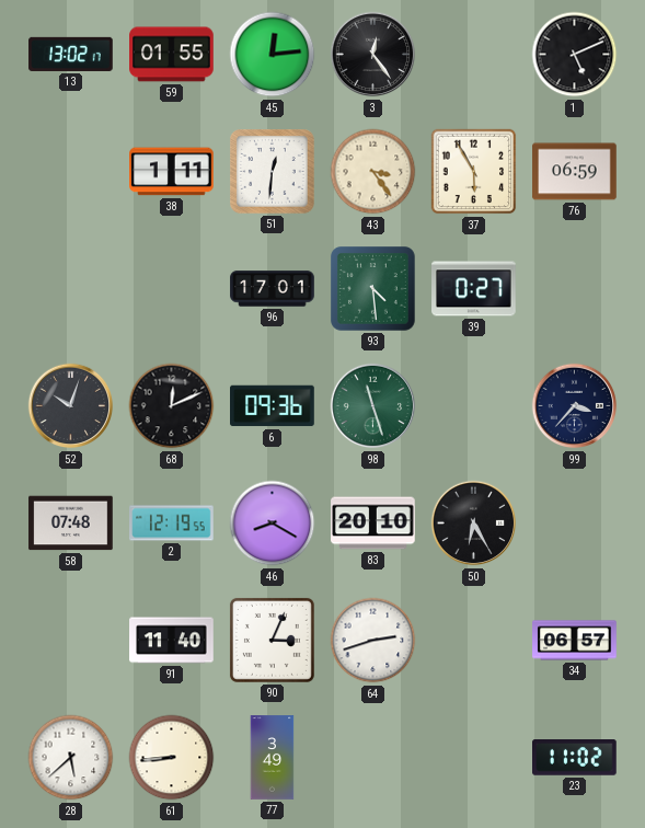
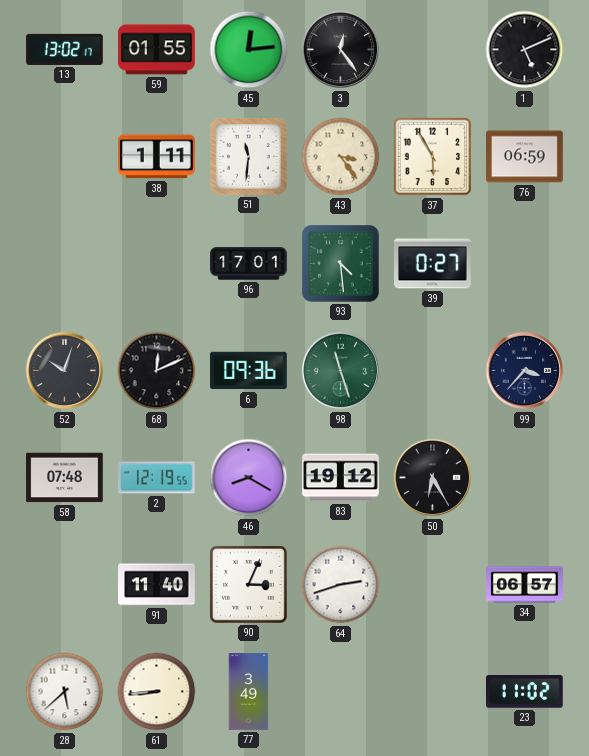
51: 12:31 -> 11:31
83: 20:10 -> 19:12
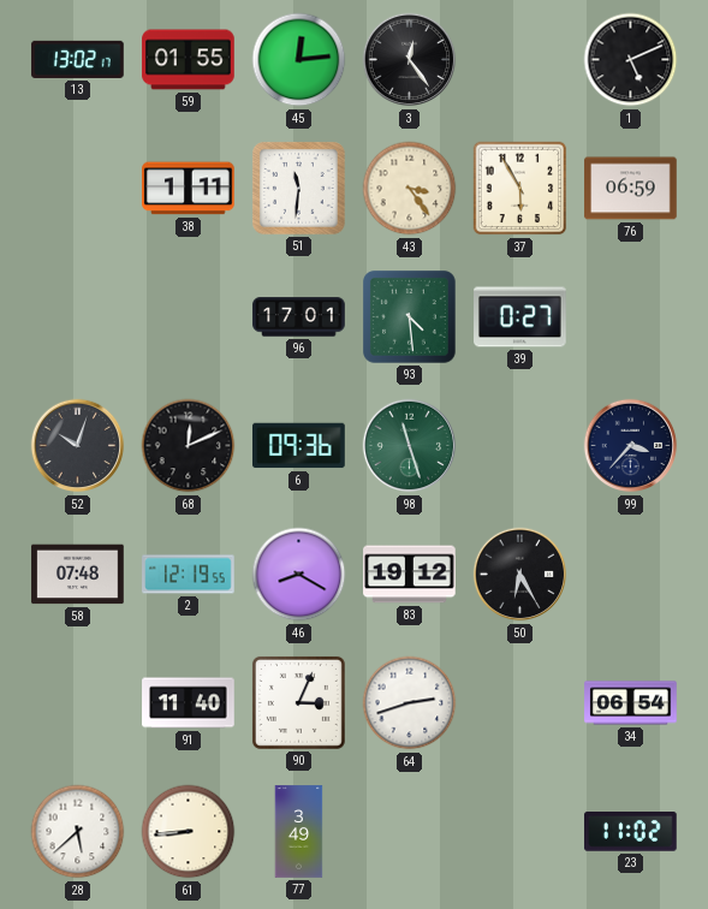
34: 06:57 -> 06:54
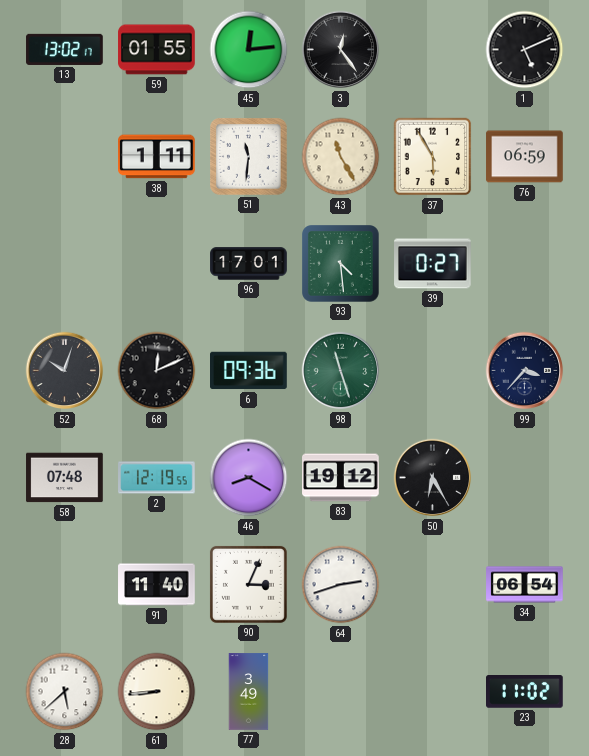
43: 3:24 -> 11:25
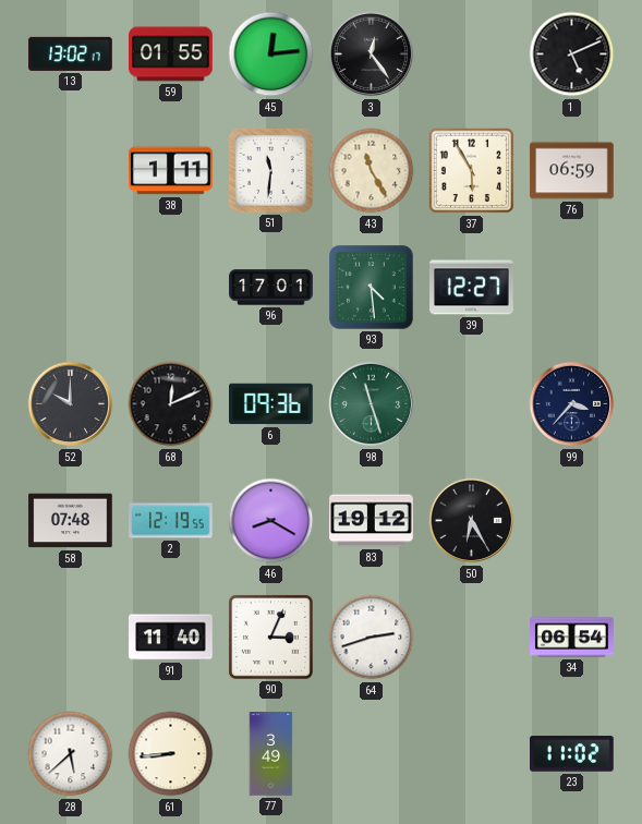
39: 0:27 -> 12:27
52: 10:03 -> 10:00
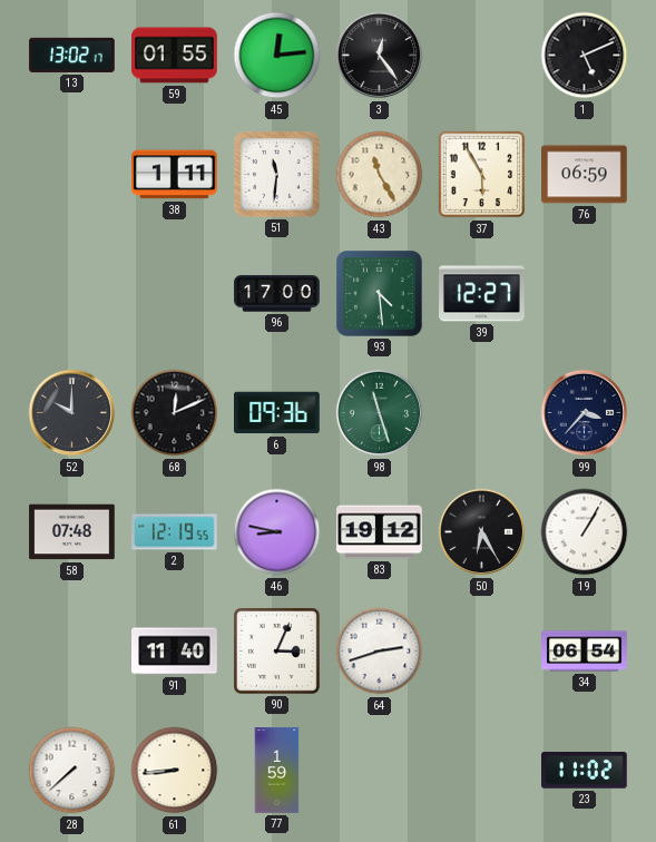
96: 17:01 -> 17:00
46: 8:20 -> 8:47
19: none -> 1:05
28: 5:38 -> 7:38
77: 3:49 -> 1:59
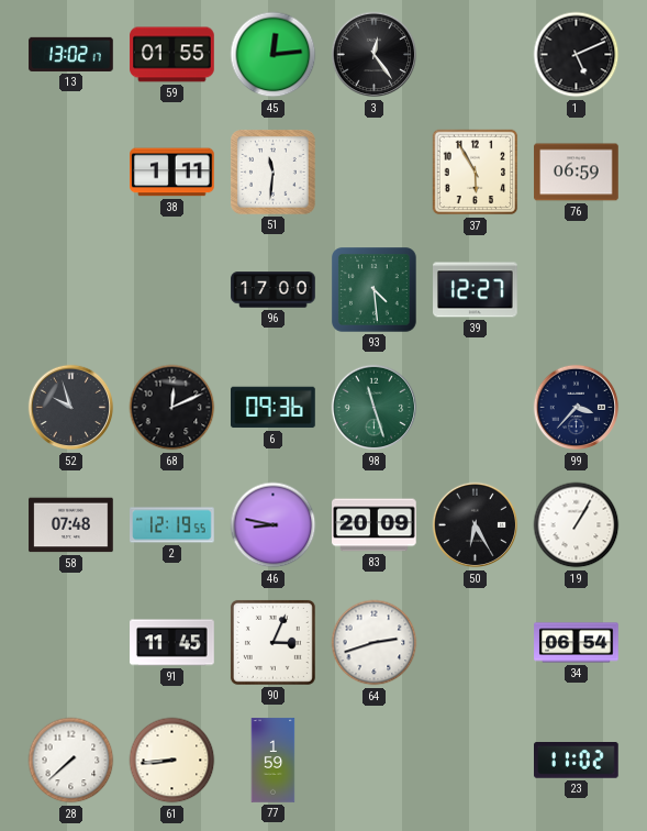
43: 11:25 -> none
52: 10:00 -> 9:57
83: 19:12 -> 20:09
91: 11:40 -> 11:45
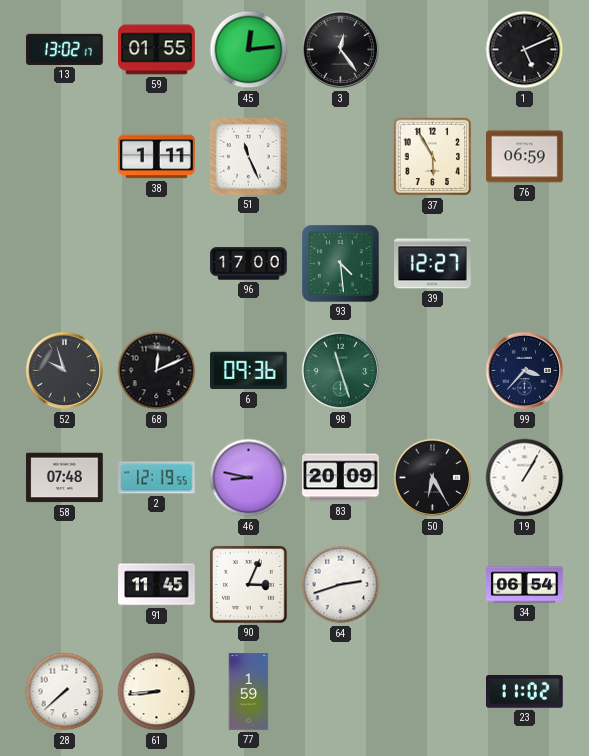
51: 11:31 -> 11:26
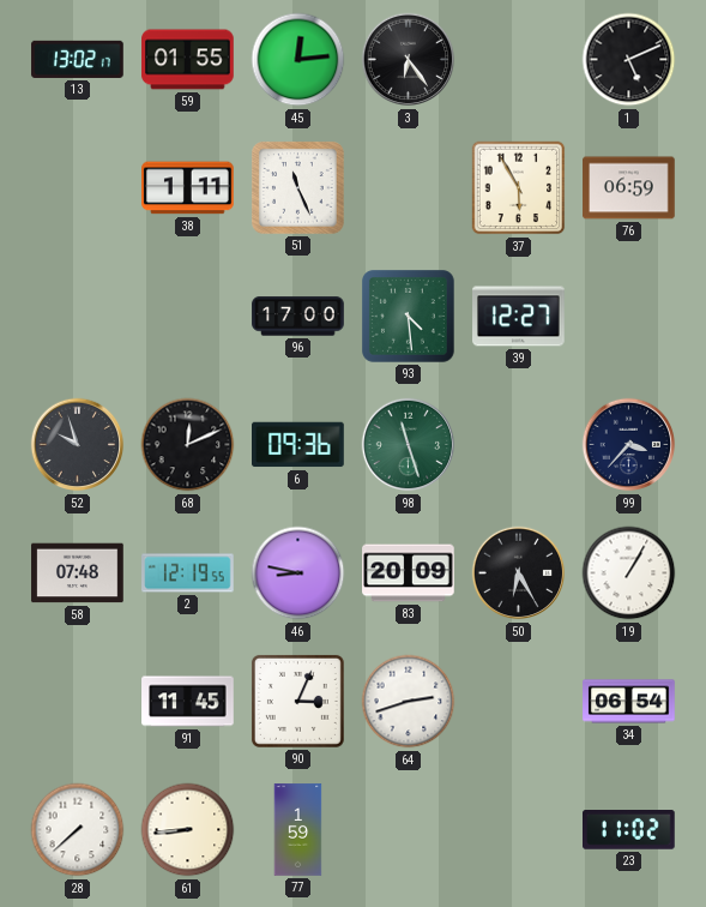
3: 12:24 -> 6:24
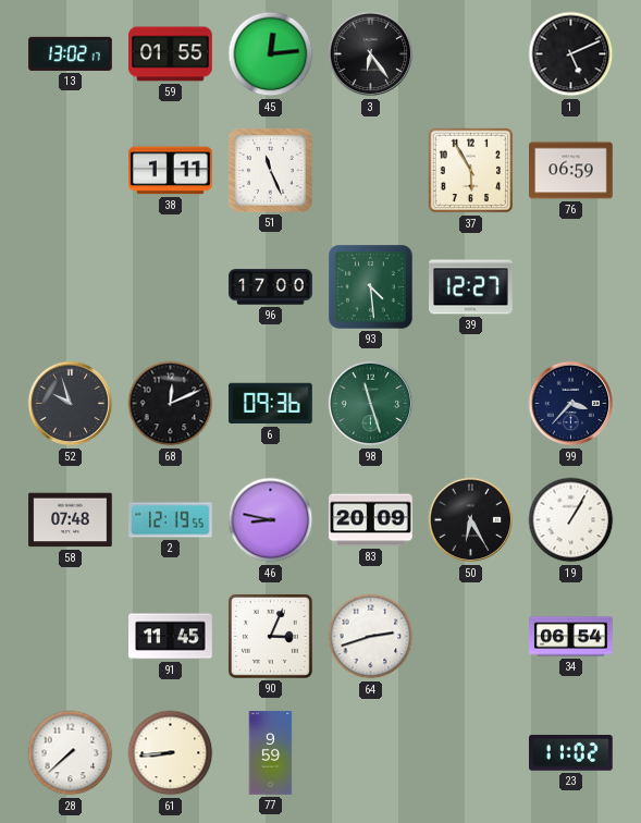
77: 1:59 -> 9:59
